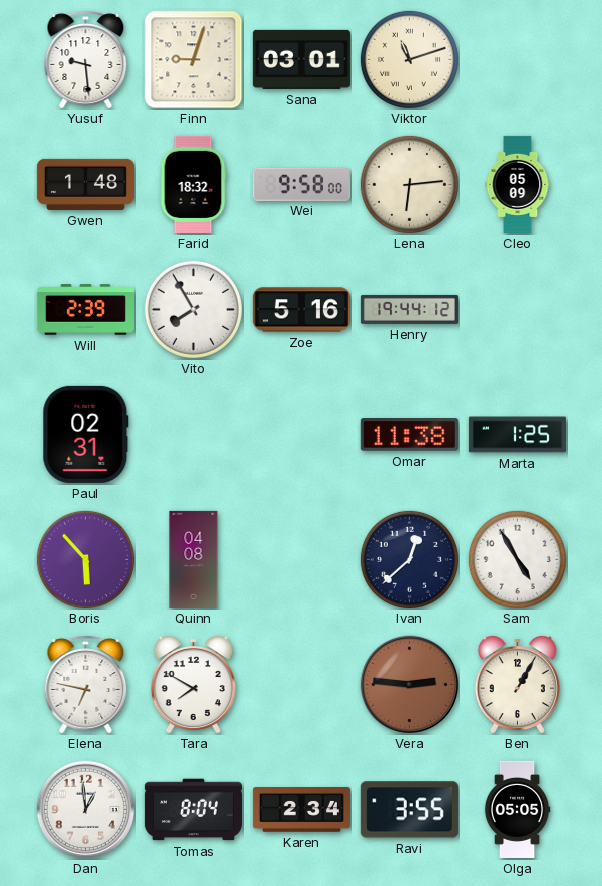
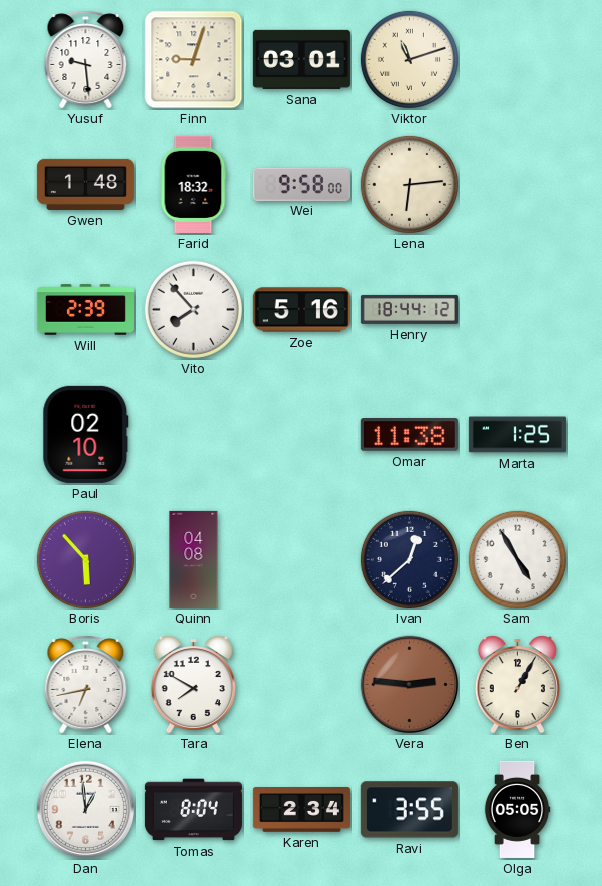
Cleo: 05:09 -> none
Vito: 7:55 -> 7:53
Henry: 19:44 -> 18:44
Paul: 02:31 -> 02:10
Elena: 6:47 -> 6:43
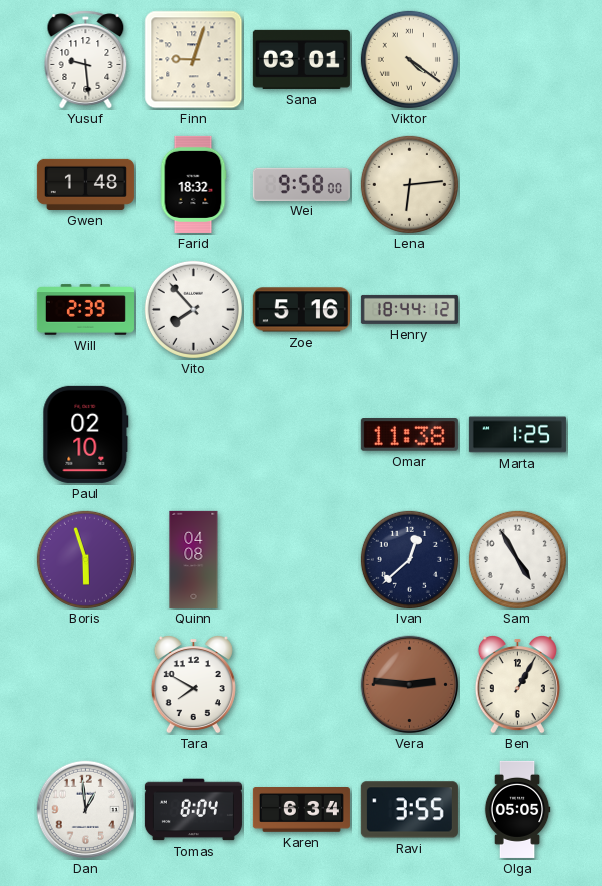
Viktor: 11:12 -> 4:21
Boris: 5:53 -> 5:57
Elena: 6:43 -> none
Karen: 2:34 -> 6:34
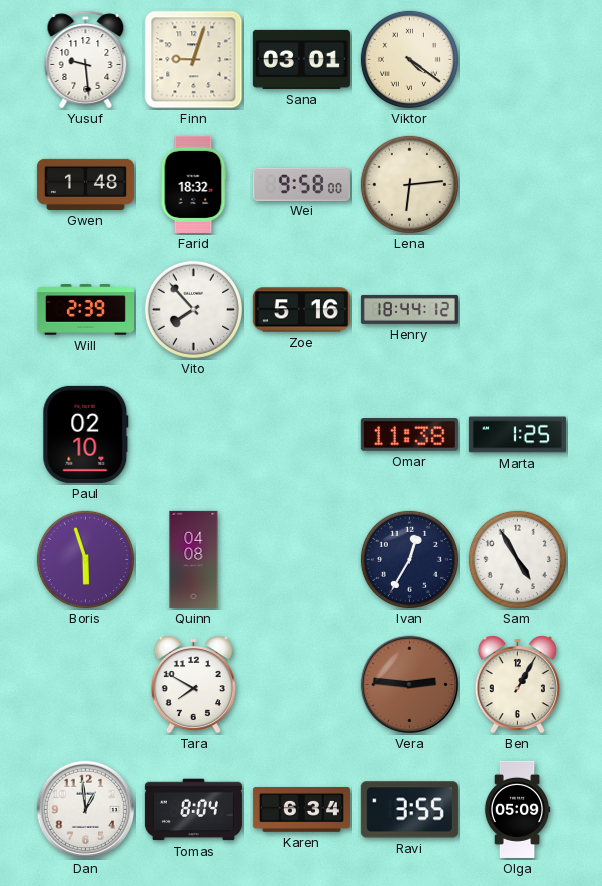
Ivan: 12:38 -> 12:35
Olga: 05:05 -> 05:09
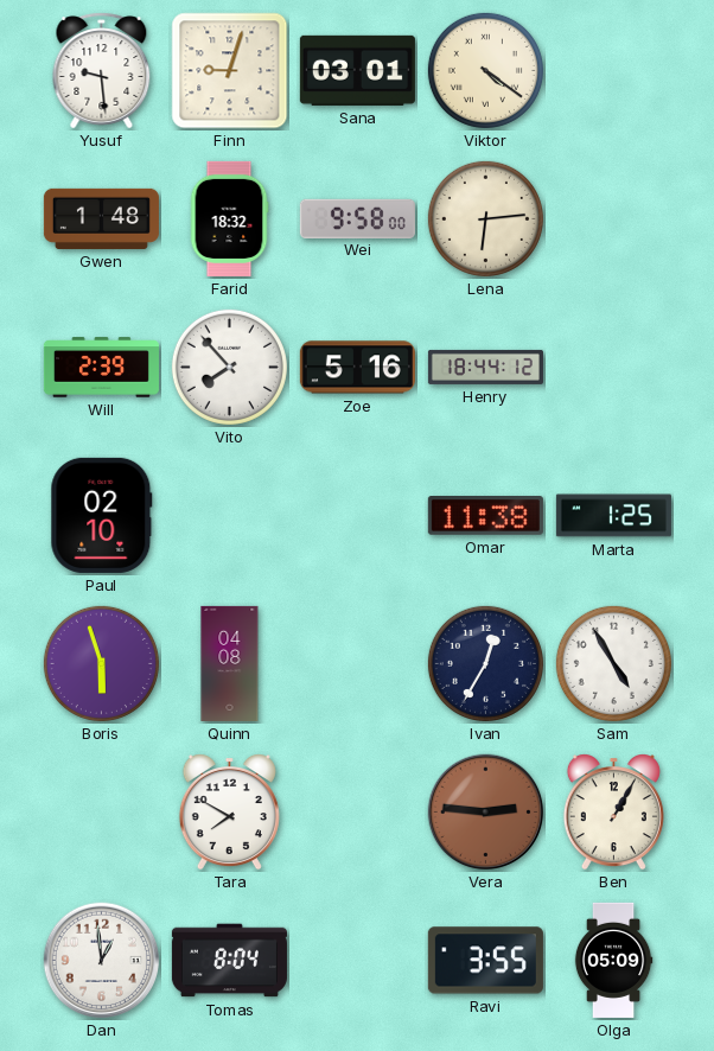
Karen: 6:34 -> none
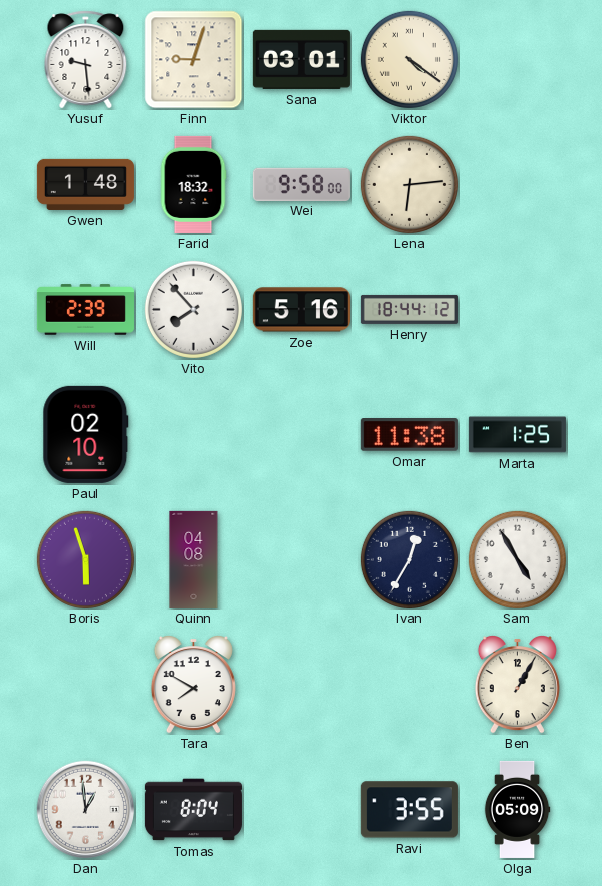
Vera: 2:46 -> none
